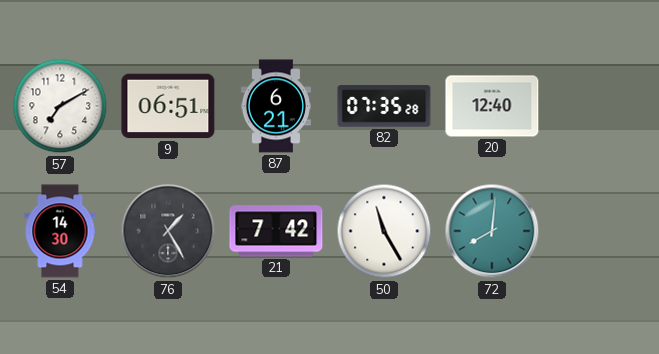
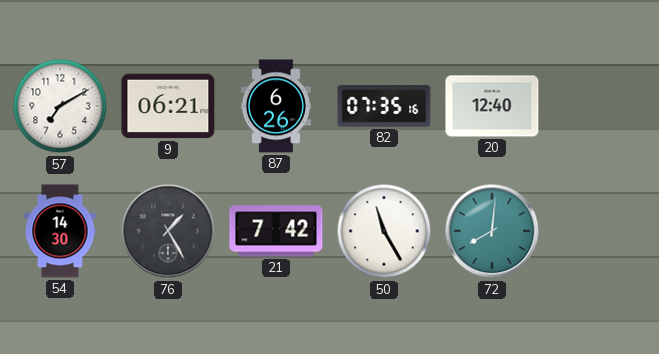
9: 06:51 -> 06:21
87: 6:21 -> 6:26
82: 07:35:28 -> 07:35:16
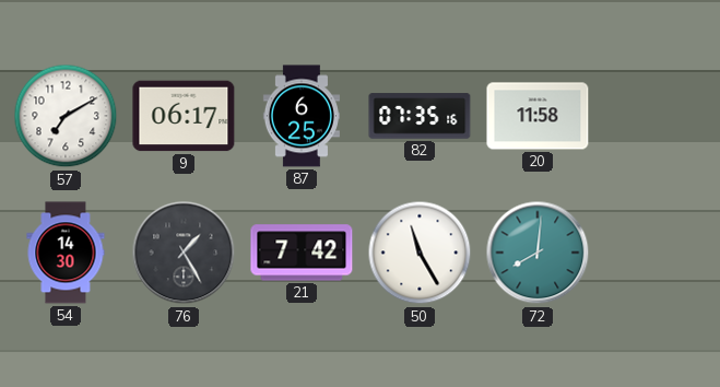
9: 06:21 -> 06:17
87: 6:26 -> 6:25
20: 12:40 -> 11:58
